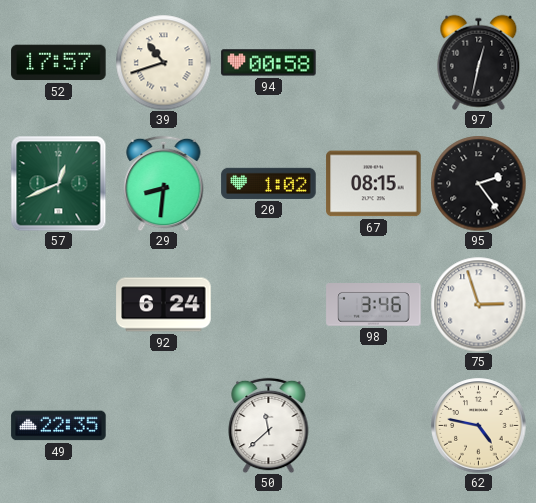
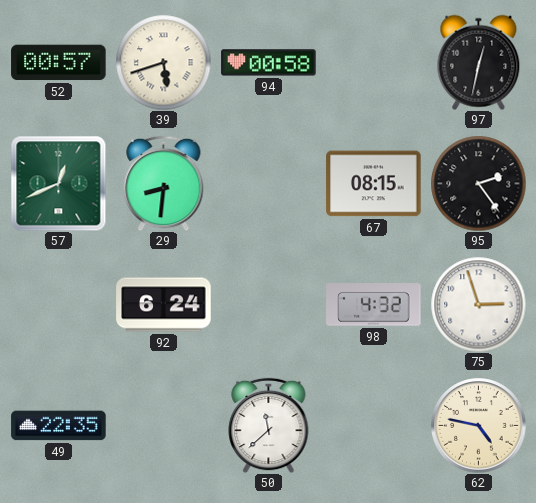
52: 17:57 -> 00:57
39: 10:42 -> 5:42
20: 1:02 -> none
98: 3:46 -> 4:32
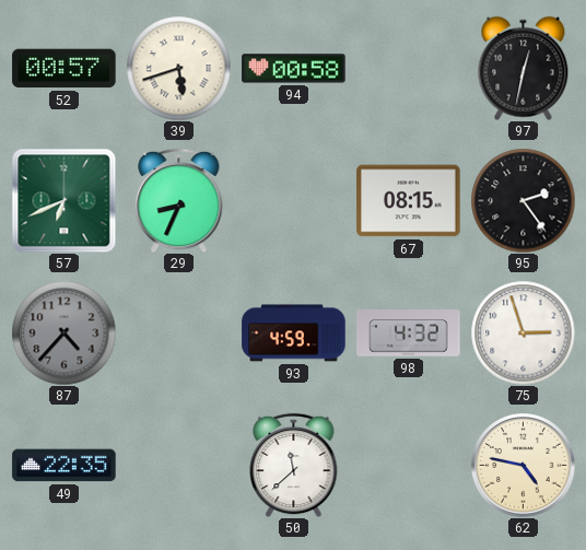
57: 12:41 -> 6:41
29: 8:31 -> 8:34
87: none -> 4:37
92: 6:24 -> none
93: none -> 4:59
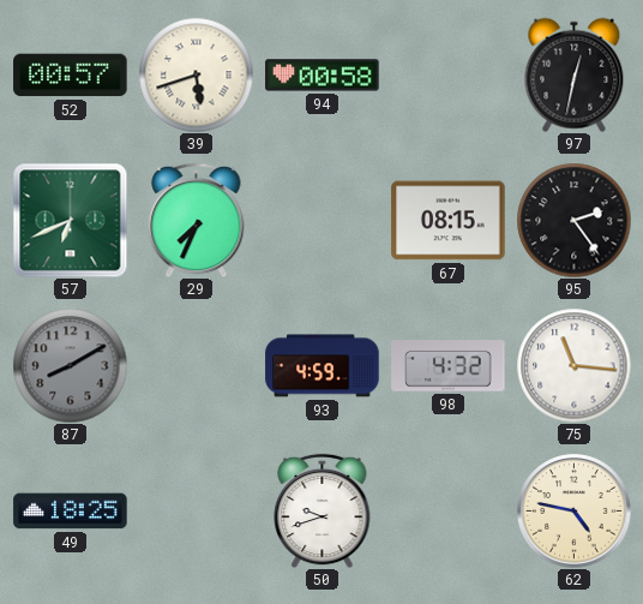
29: 8:34 -> 7:34
87: 4:37 -> 8:10
75: 2:57 -> 11:16
49: 22:35 -> 18:25
50: 11:38 -> 9:42
